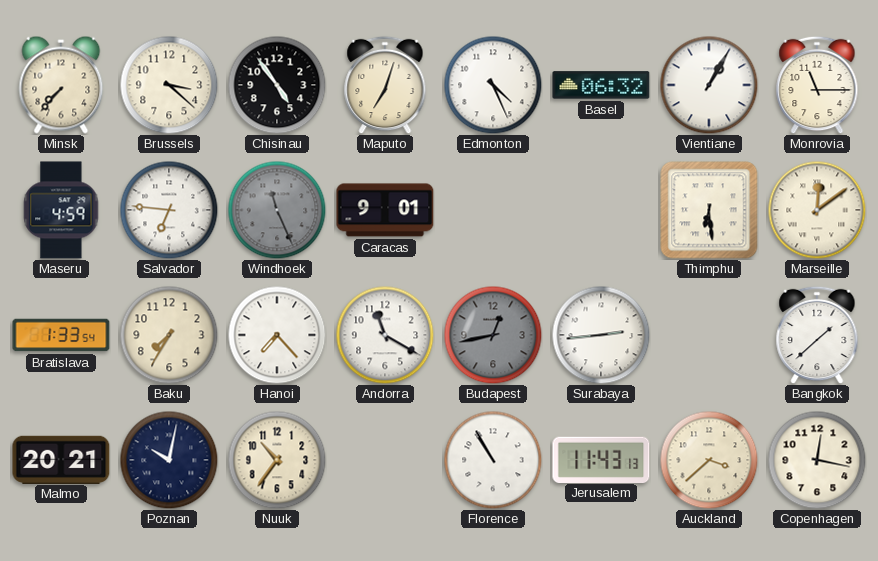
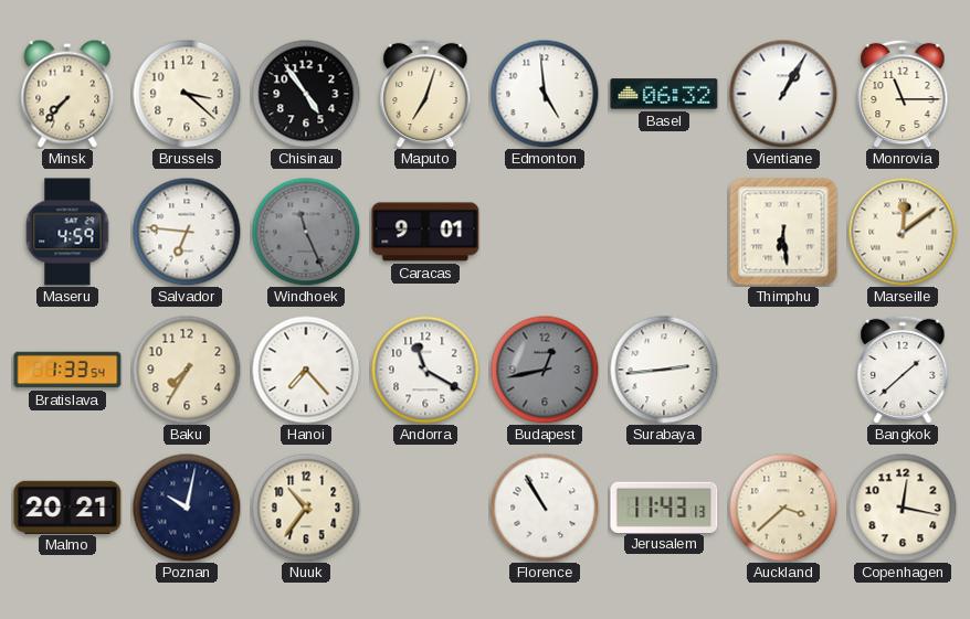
Edmonton: 4:26 -> 4:59
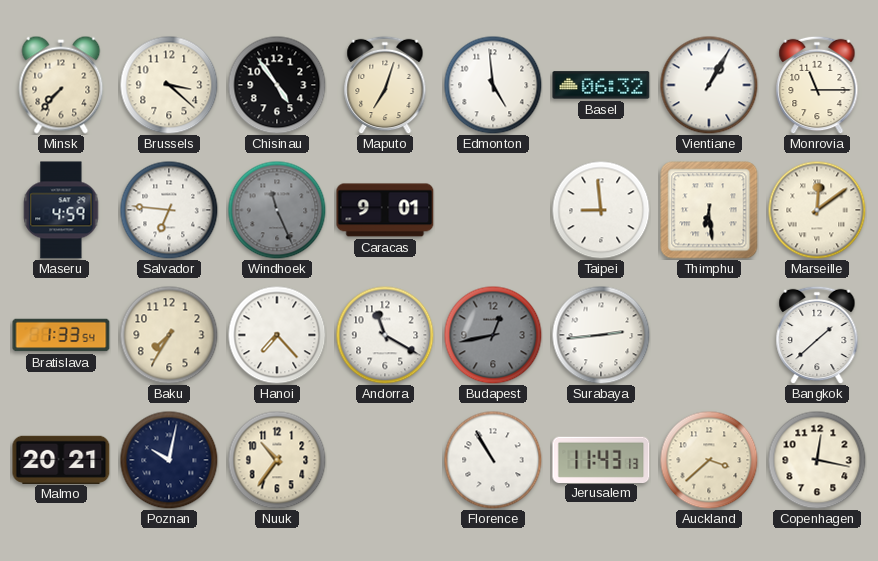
Taipei: none -> 8:59
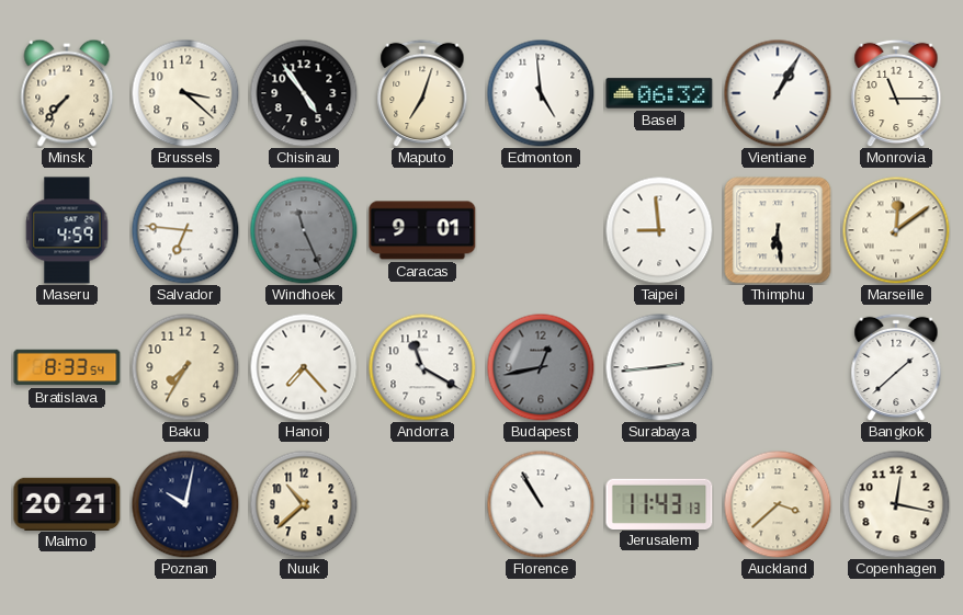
Bratislava: 1:33 -> 8:33
Nuuk: 10:36 -> 10:38
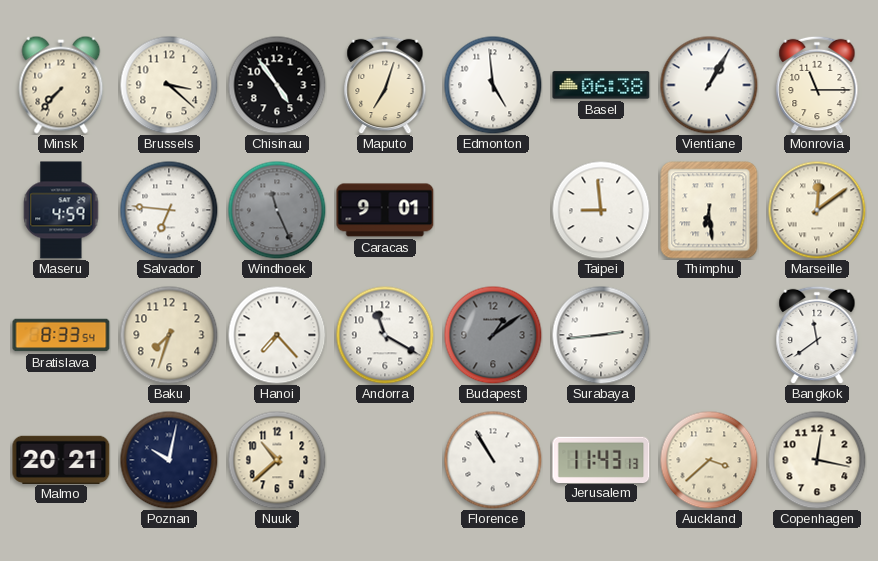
Basel: 06:32 -> 06:38
Baku: 7:35 -> 7:33
Budapest: 12:43 -> 1:09
Bangkok: 1:38 -> 11:39
